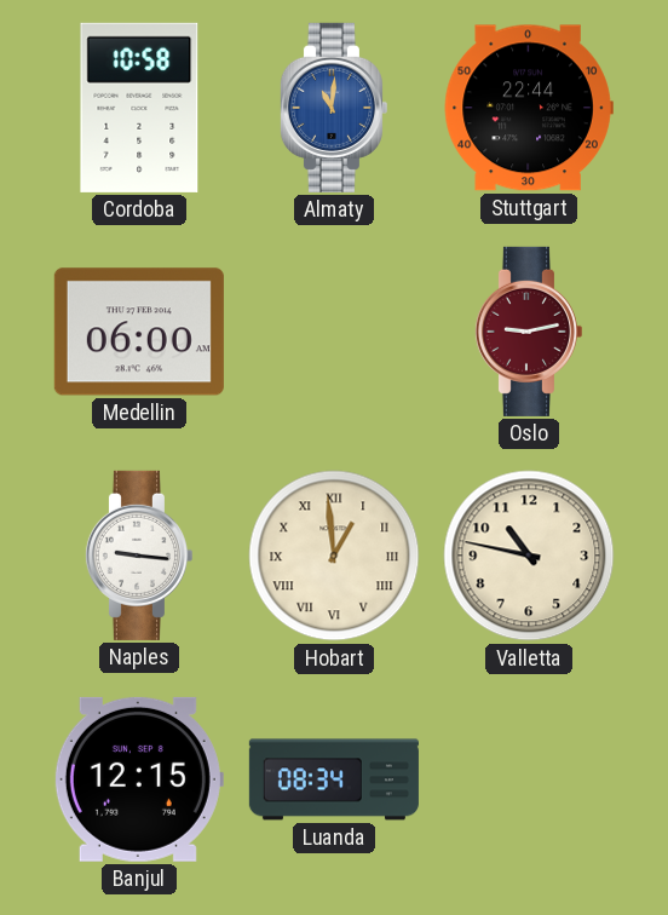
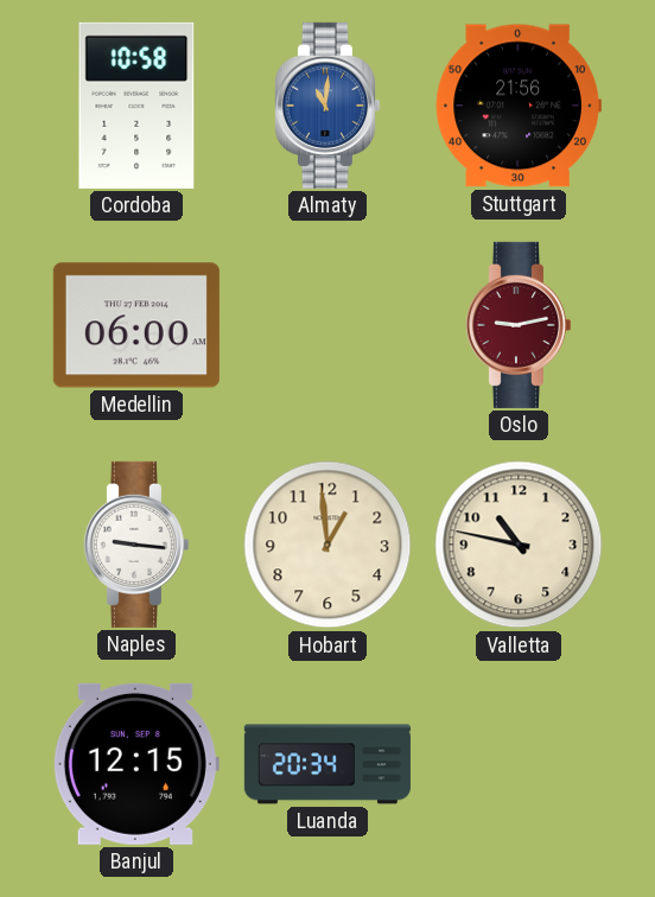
Stuttgart: 22:44 -> 21:56
Hobart numerals: Roman -> Arabic
Luanda: 08:34 -> 20:34
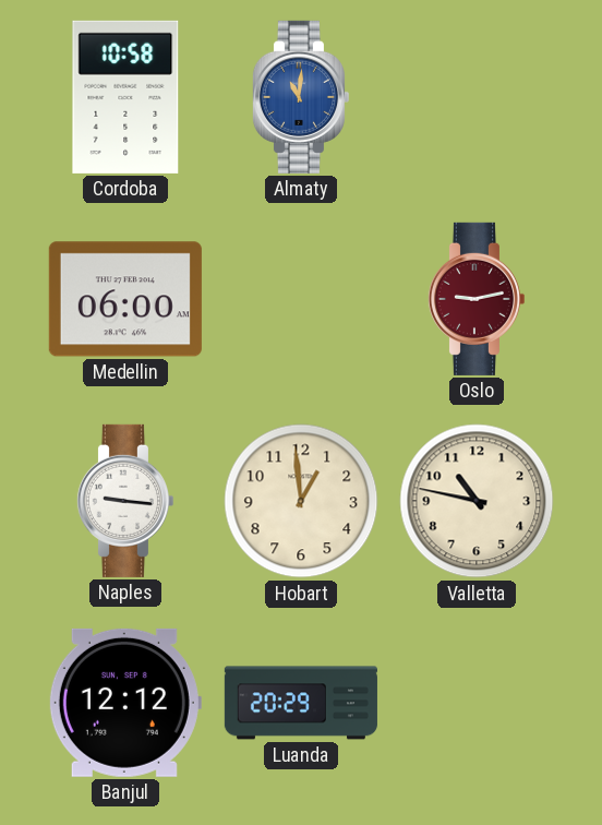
Stuttgart: 21:56 -> none
Banjul: 12:15 -> 12:12
Luanda: 20:34 -> 20:29
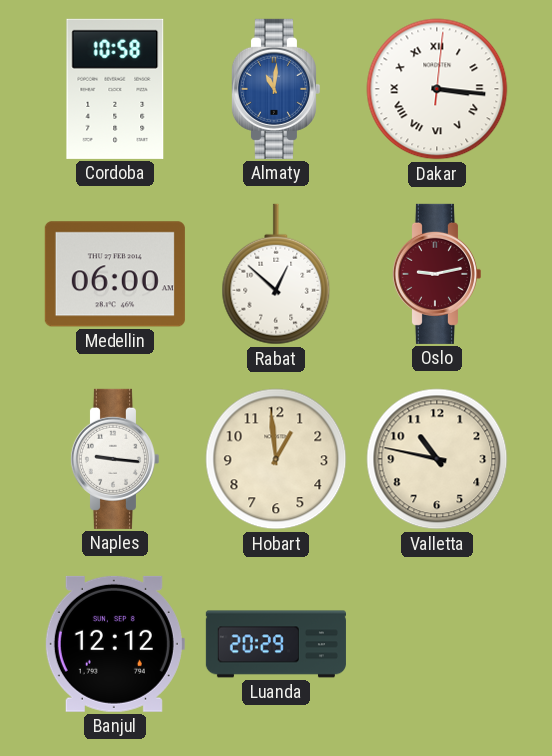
Dakar: none -> 3:16
Rabat: none -> 12:52
